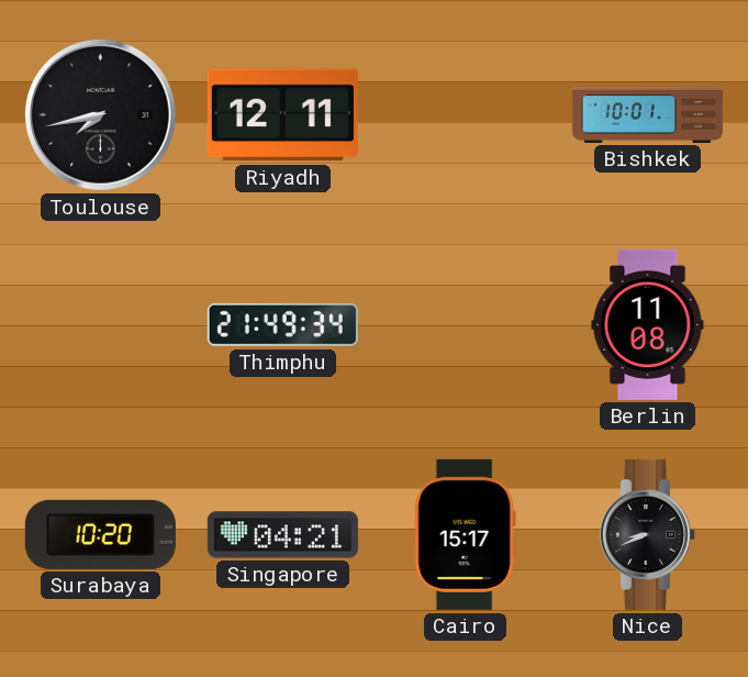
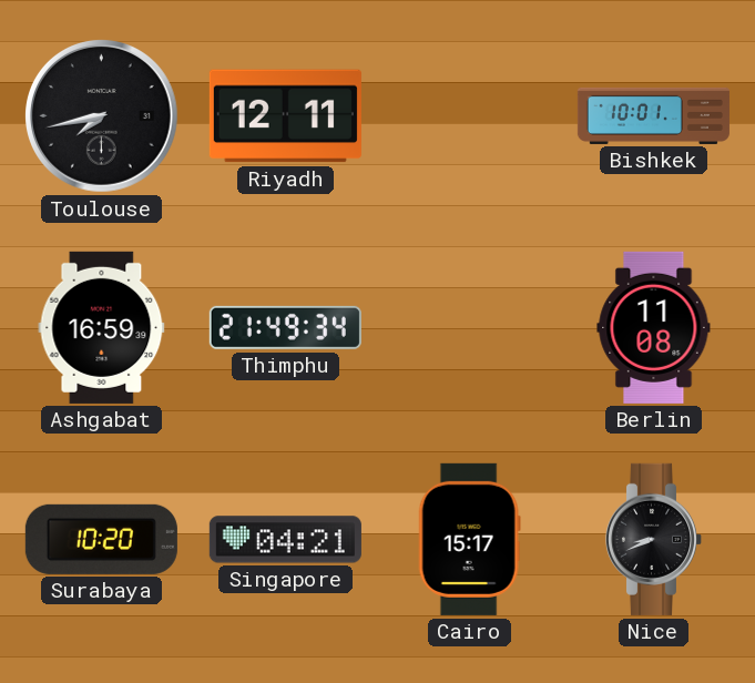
Ashgabat: none -> 16:59
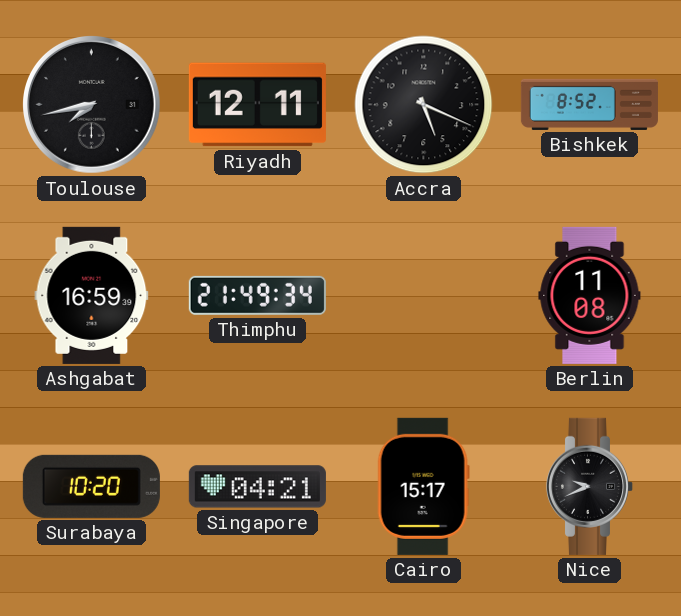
Accra: none -> 5:19
Bishkek: 10:01 -> 8:52
Nice: 8:41 -> 9:41
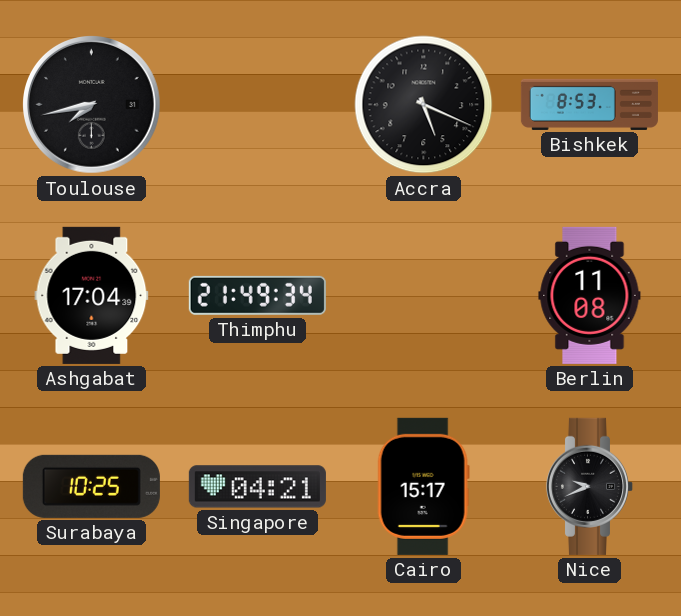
Riyadh: 12:11 -> none
Bishkek: 8:52 -> 8:53
Ashgabat: 16:59 -> 17:04
Surabaya: 10:20 -> 10:25
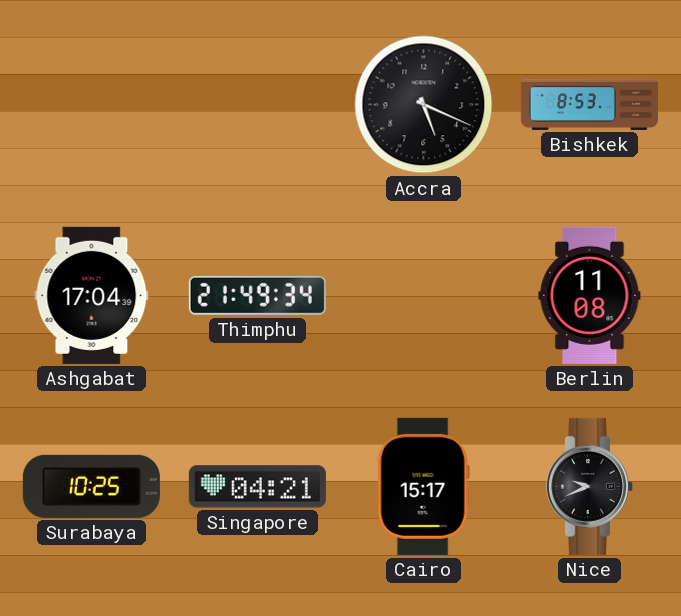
Toulouse: 7:43 -> none
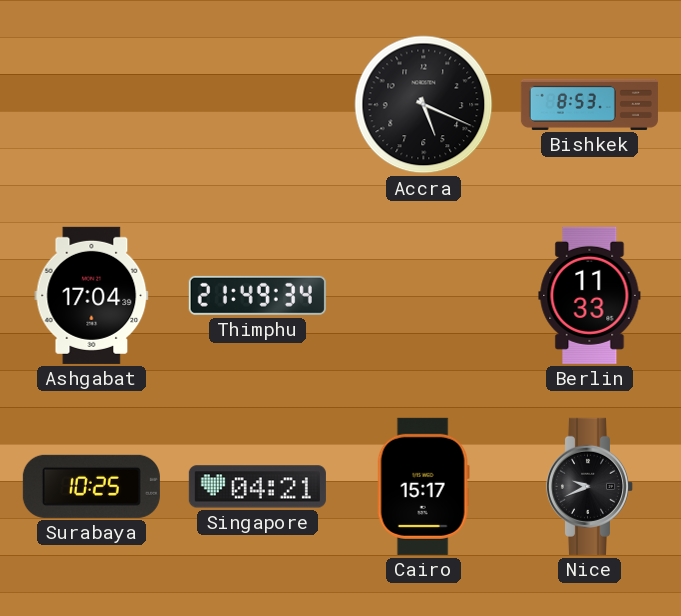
Berlin: 11:08 -> 11:33
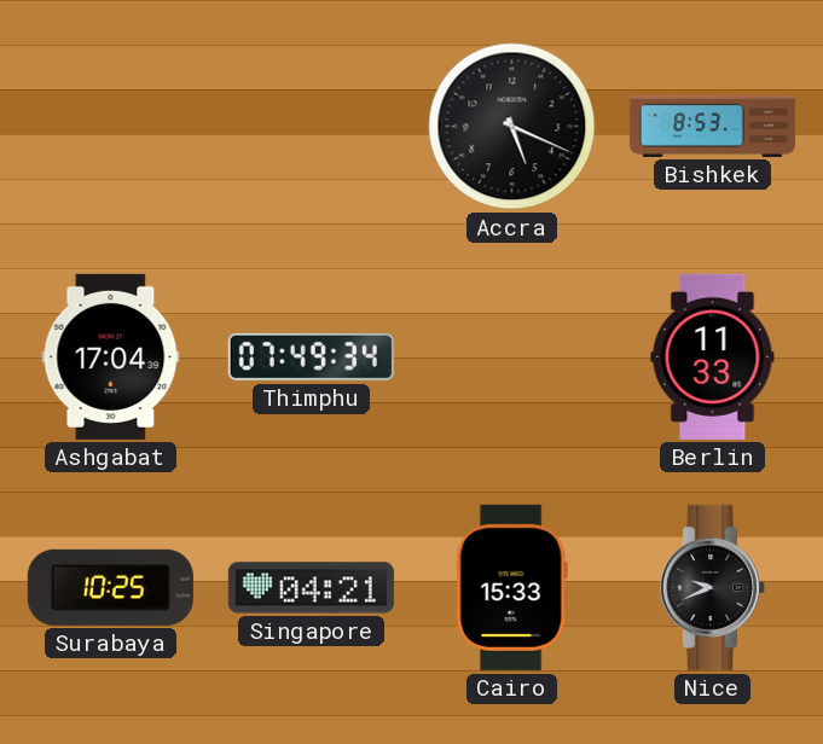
Thimphu: 21:49 -> 07:49
Cairo: 15:17 -> 15:33
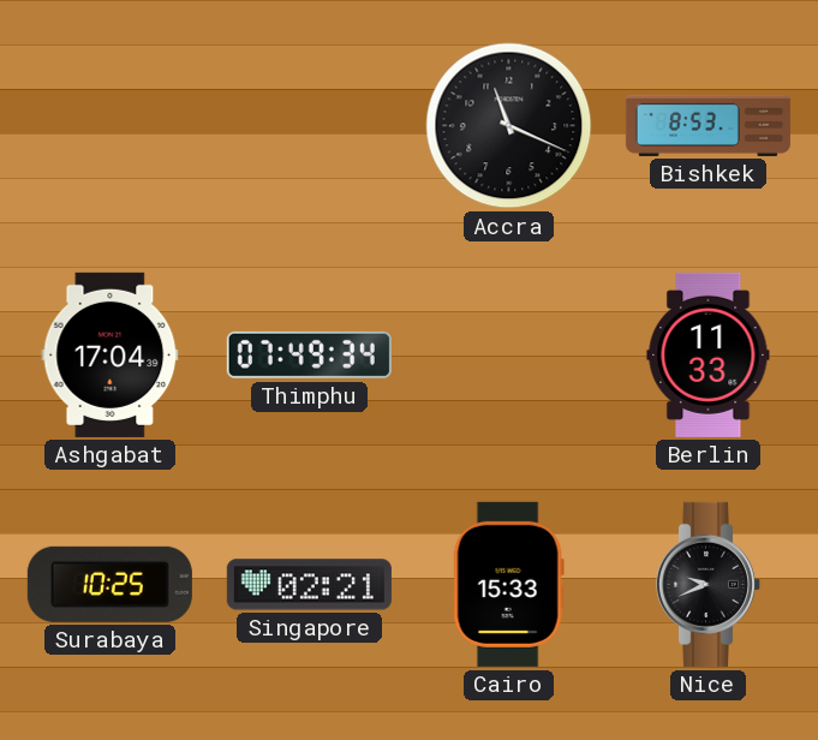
Accra: 5:19 -> 11:19
Singapore: 04:21 -> 02:21
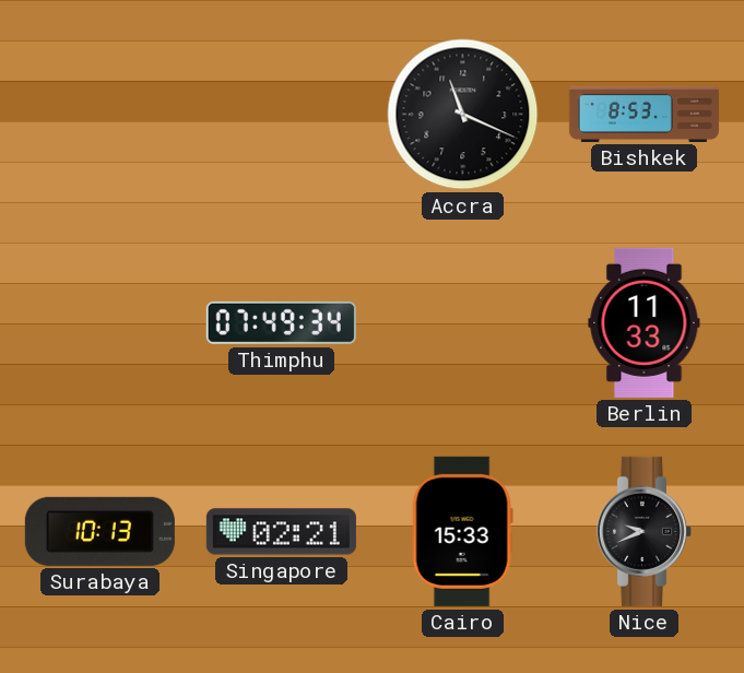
Ashgabat: 17:04 -> none
Surabaya: 10:25 -> 10:13
